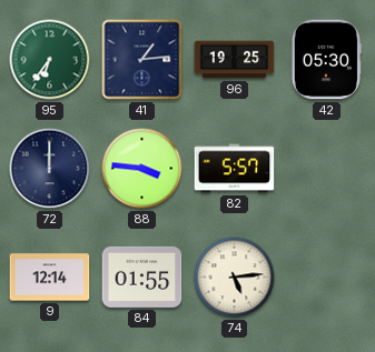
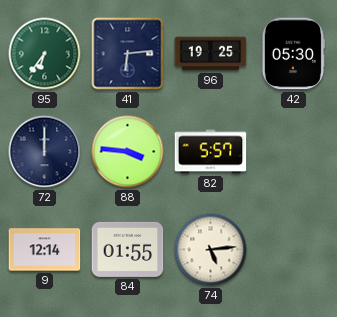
41: 1:14 -> 6:14
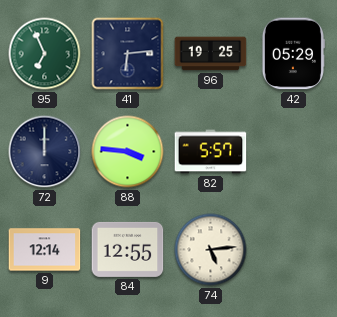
95: 6:36 -> 6:56
42: 05:30 -> 05:29
84: 01:55 -> 12:55
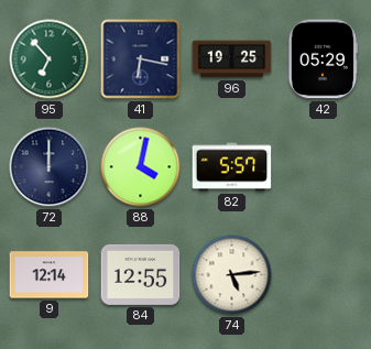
95: 6:56 -> 6:53
41: 6:14 -> 6:17
88: 3:46 -> 4:02
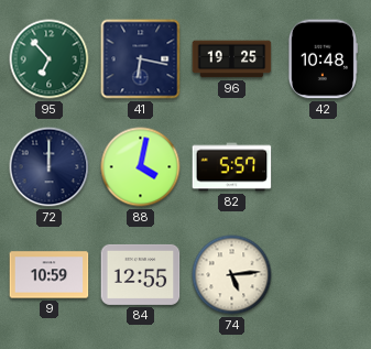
42: 05:29 -> 10:48
9: 12:14 -> 10:59
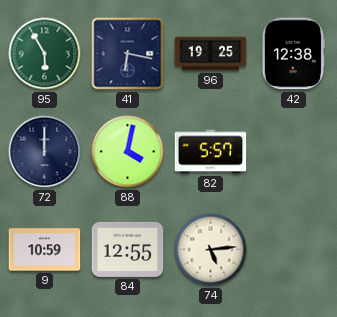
95: 6:53 -> 5:55
42: 10:48 -> 12:38
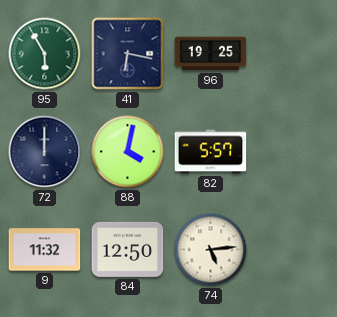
42: 12:38 -> none
9: 10:59 -> 11:32
84: 12:55 -> 12:50
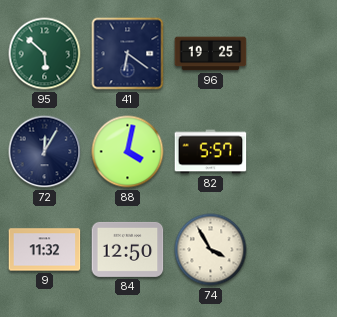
95: 5:55 -> 5:52
41: 6:17 -> 6:21
72: 12:00 -> 12:05
74: 5:14 -> 3:55
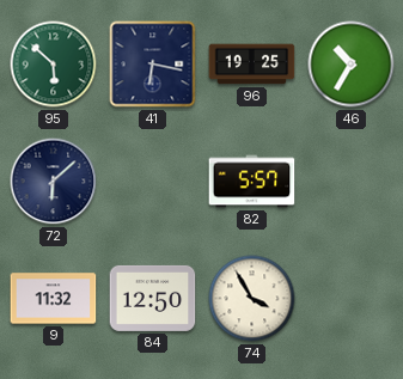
41: 6:21 -> 6:17
46: none -> 10:35
72: 12:05 -> 6:08
88: 4:02 -> none
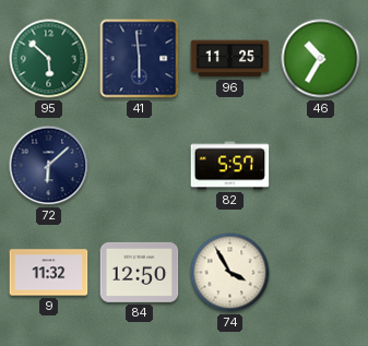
41: 6:17 -> 5:59
96: 19:25 -> 11:25
